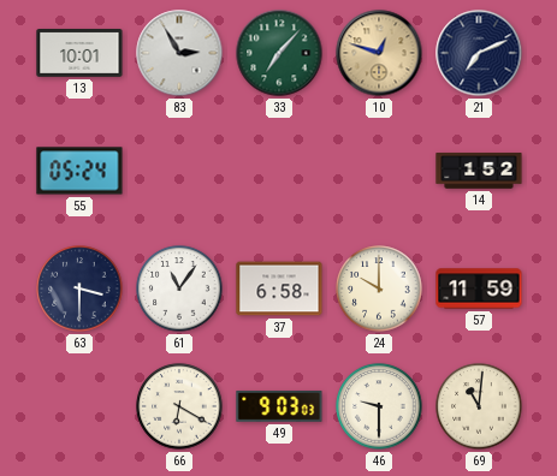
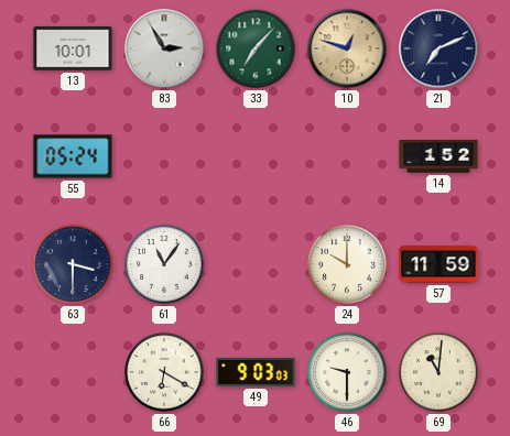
37: 6:58 -> none
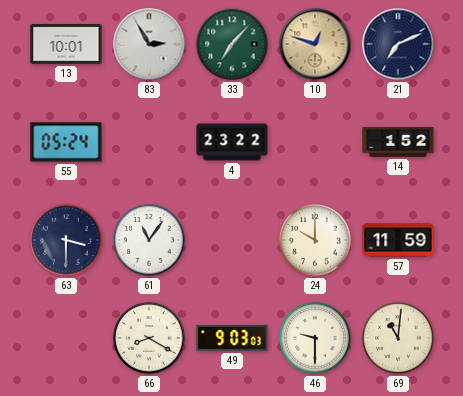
4: none -> 23:22
66: 6:20 -> 8:20
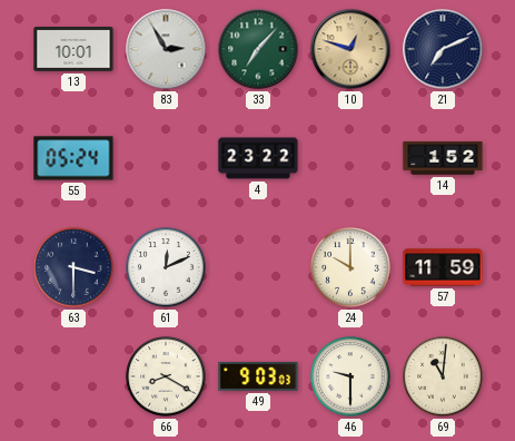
61: 11:06 -> 12:11
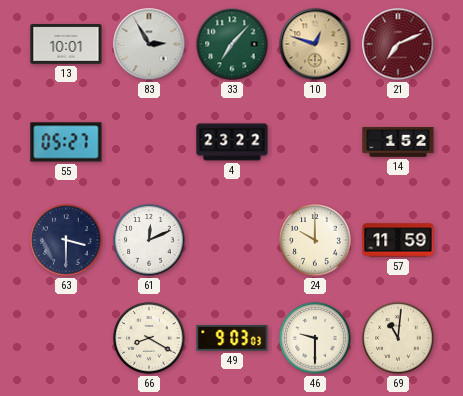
21 dial: navy -> burgundy
55: 05:24 -> 05:27
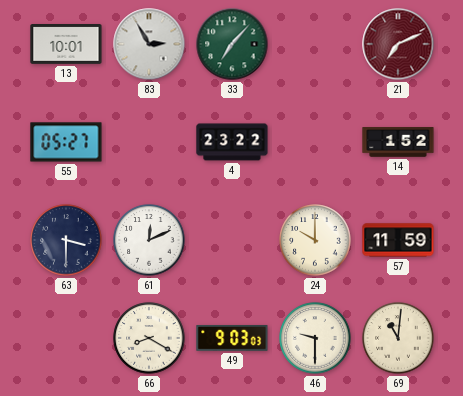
10: 12:48 -> none
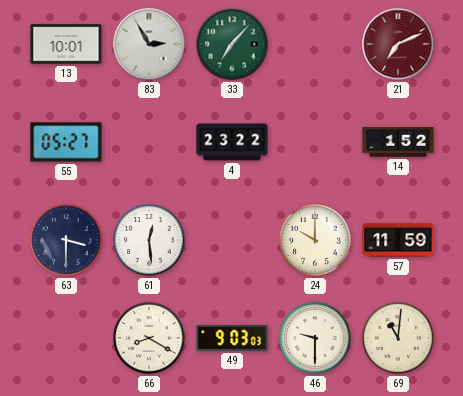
61: 12:11 -> 12:29
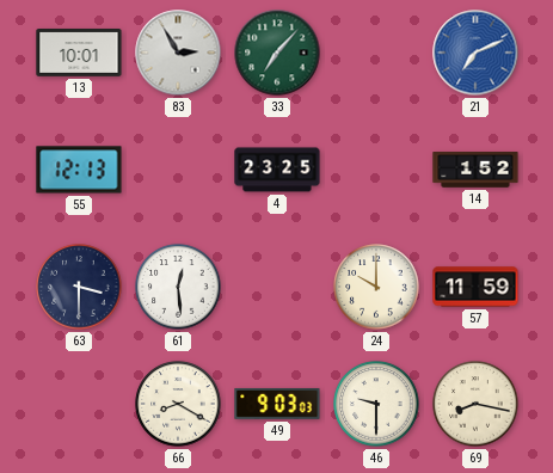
21 dial: burgundy -> blue
55: 05:27 -> 12:13
4: 23:22 -> 23:25
69: 11:01 -> 8:17
